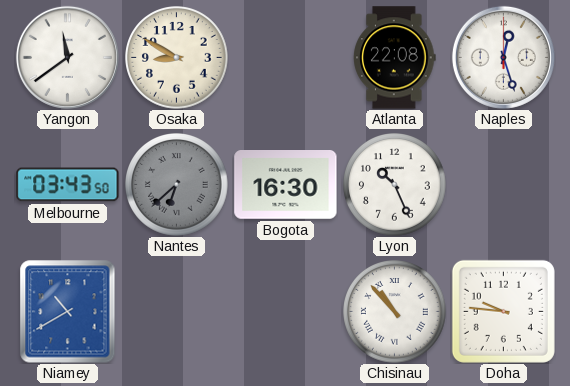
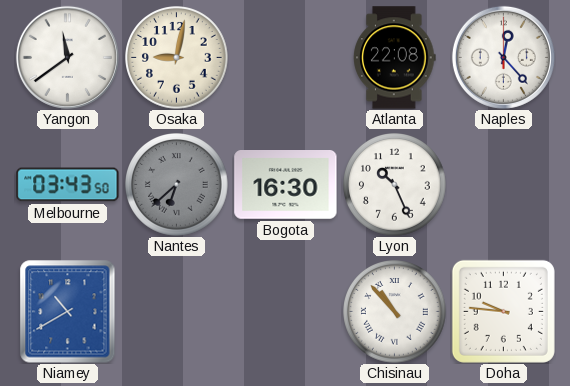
Osaka: 8:50 -> 9:02
Naples: 12:27 -> 12:23
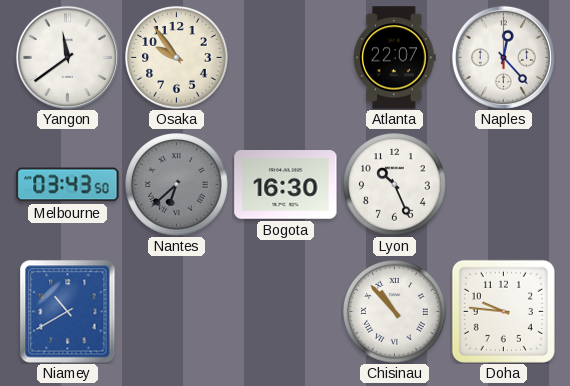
Osaka: 9:02 -> 9:54
Atlanta: 22:08 -> 22:07
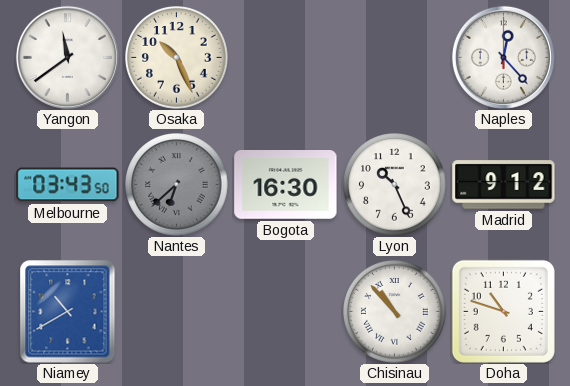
Osaka: 9:54 -> 10:26
Atlanta: 22:07 -> none
Madrid: none -> 9:12
Doha: 9:46 -> 10:48
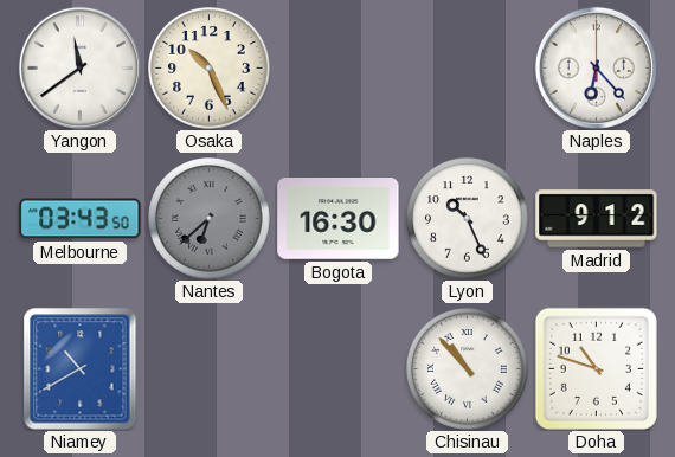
Naples: 12:23 -> 6:23
